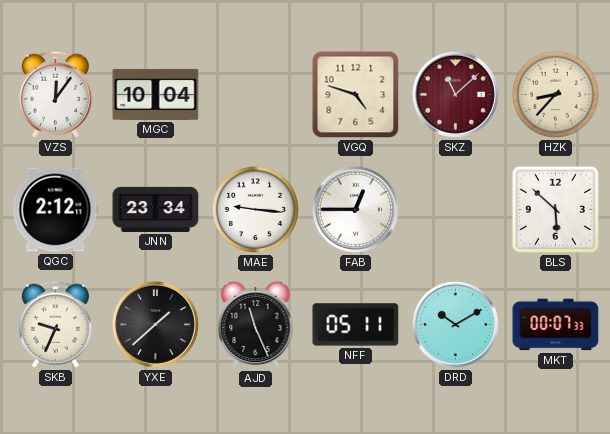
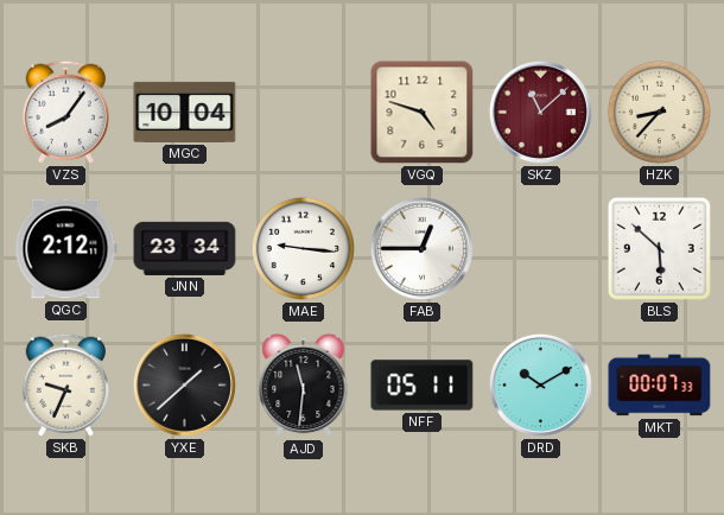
VZS: 12:06 -> 8:06
AJD: 11:26 -> 11:31
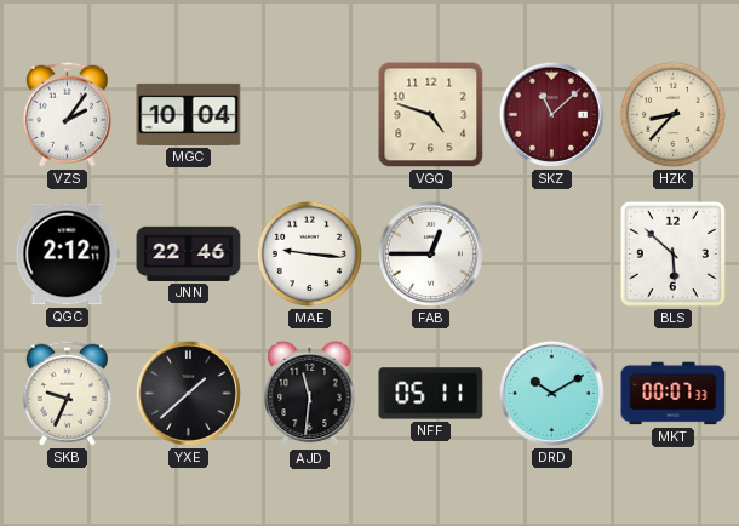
VZS: 8:06 -> 2:06
JNN: 23:34 -> 22:46
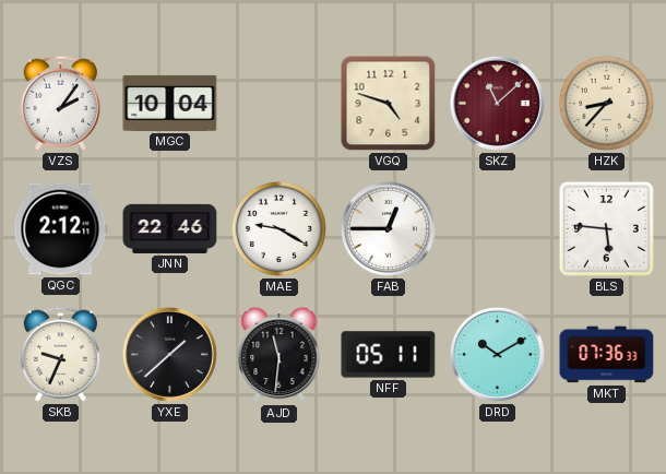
MAE: 9:16 -> 9:20
BLS: 5:52 -> 5:46
MKT: 00:07 -> 07:36
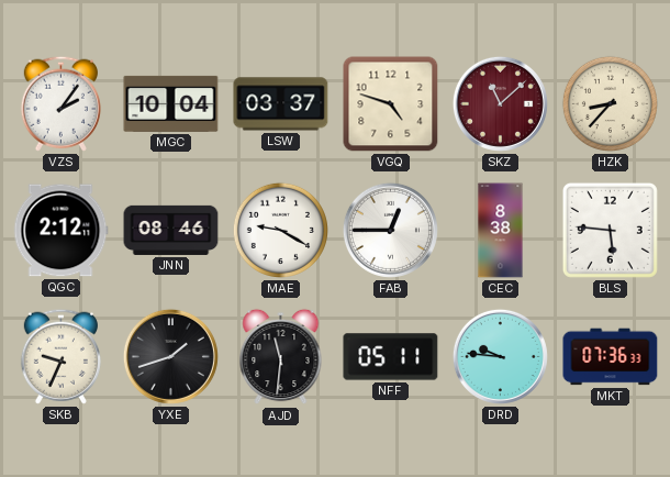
LSW: none -> 03:37
JNN: 22:46 -> 08:46
CEC: none -> 8:38
YXE: 1:38 -> 1:42
DRD: 10:10 -> 9:46
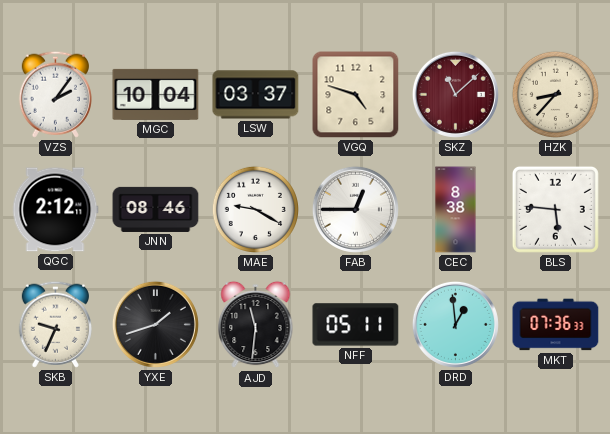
DRD: 9:46 -> 12:59
